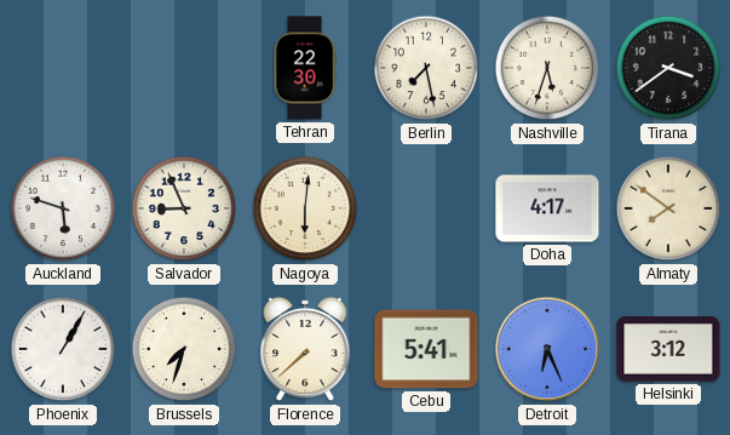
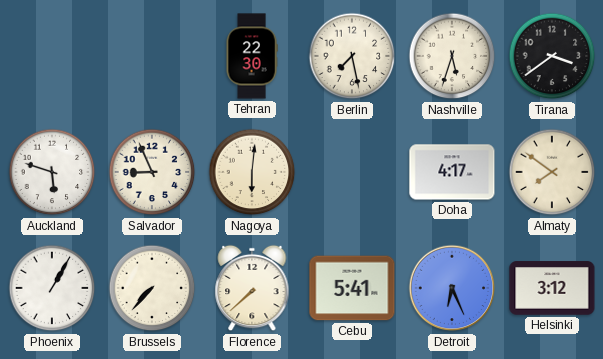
Brussels: 7:33 -> 7:37
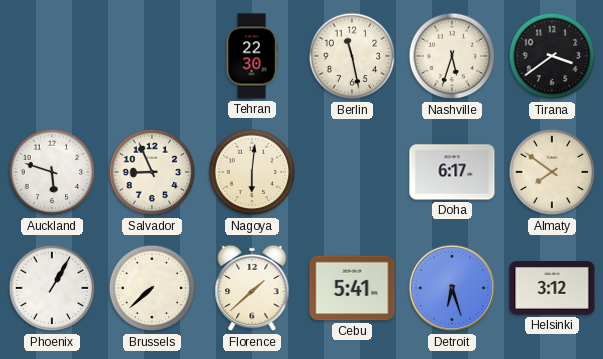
Berlin: 7:28 -> 11:28
Doha: 4:17 -> 6:17
Brussels: 7:37 -> 7:38
Florence: 7:38 -> 1:38
Detroit: 6:26 -> 6:27
